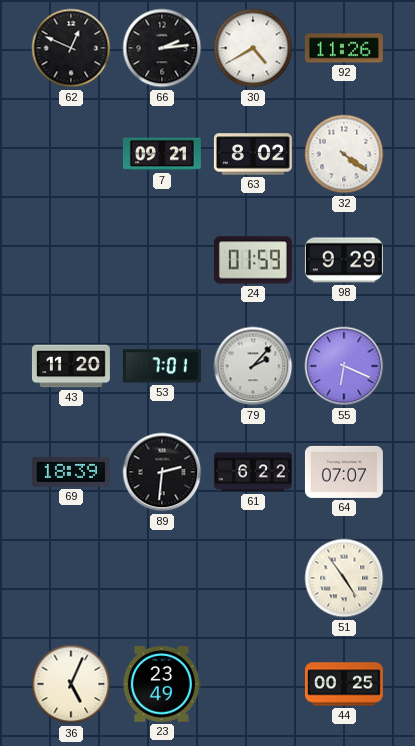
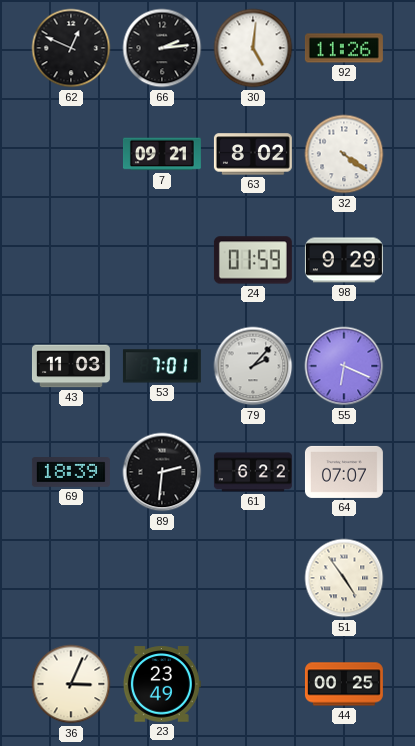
30: 4:40 -> 5:01
43: 11:20 -> 11:03
36: 5:04 -> 3:04
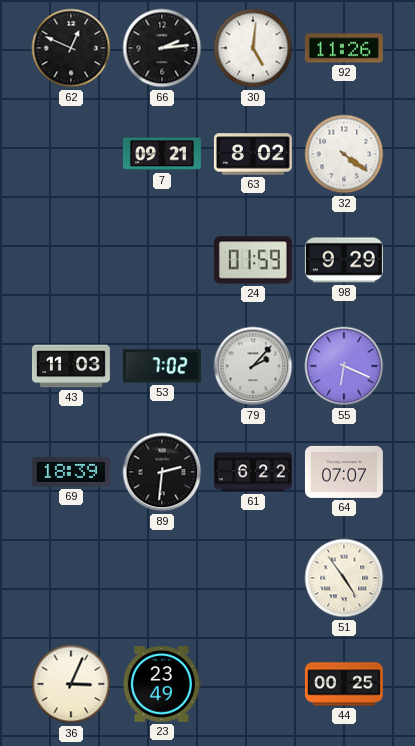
53: 7:01 -> 7:02
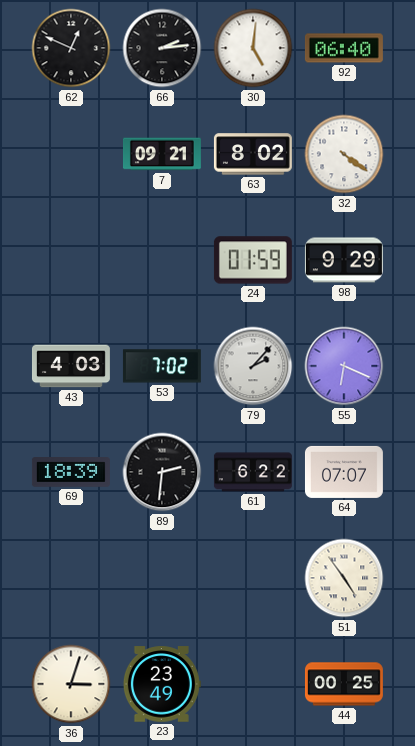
92: 11:26 -> 06:40
43: 11:03 -> 4:03
36: 3:04 -> 3:03
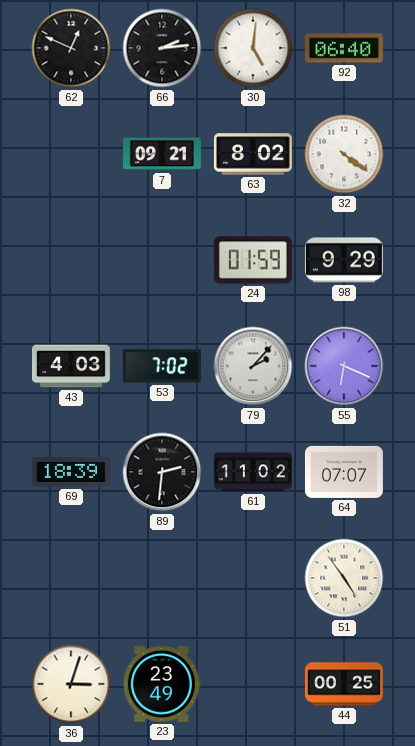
61: 6:22 -> 11:02
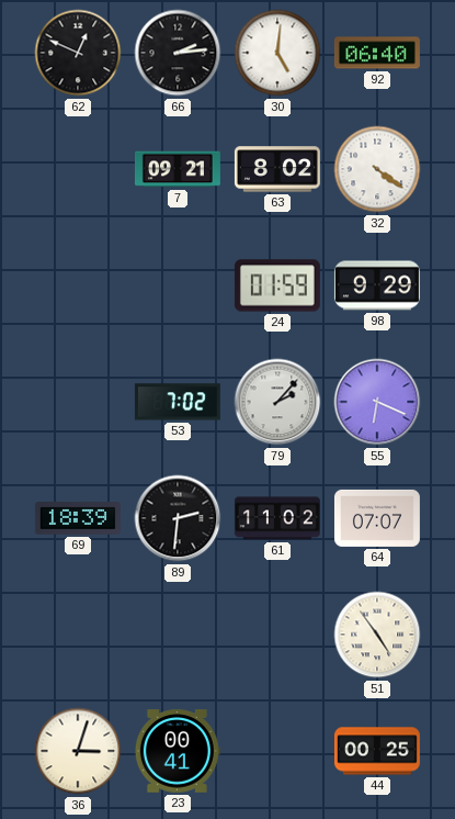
43: 4:03 -> none
23: 23:49 -> 00:41
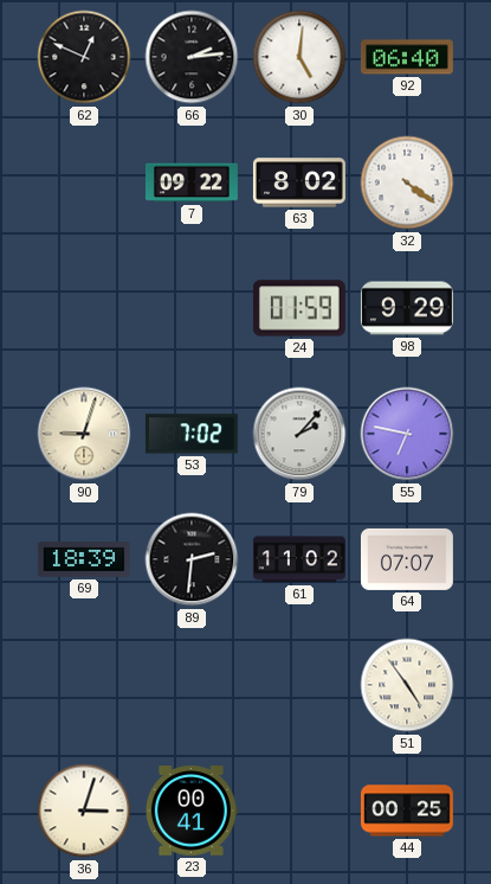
7: 09:21 -> 09:22
90: none -> 9:03
55: 6:19 -> 6:47
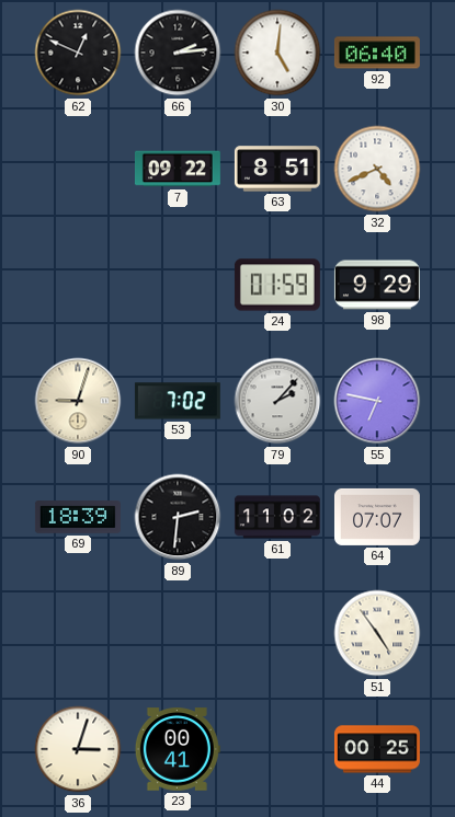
63: 8:02 -> 8:51
32: 4:21 -> 4:41
